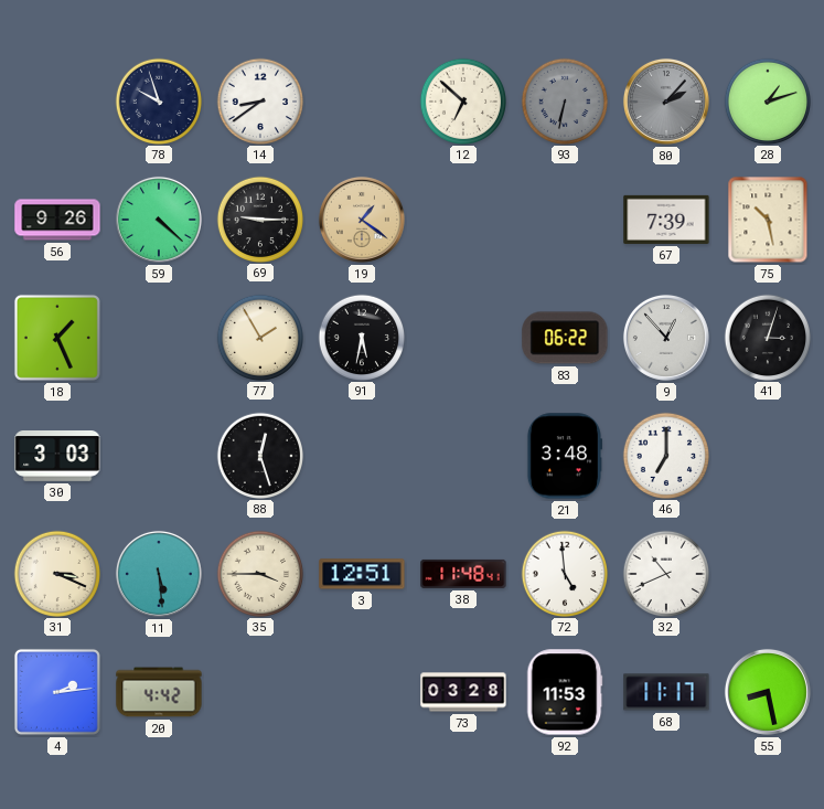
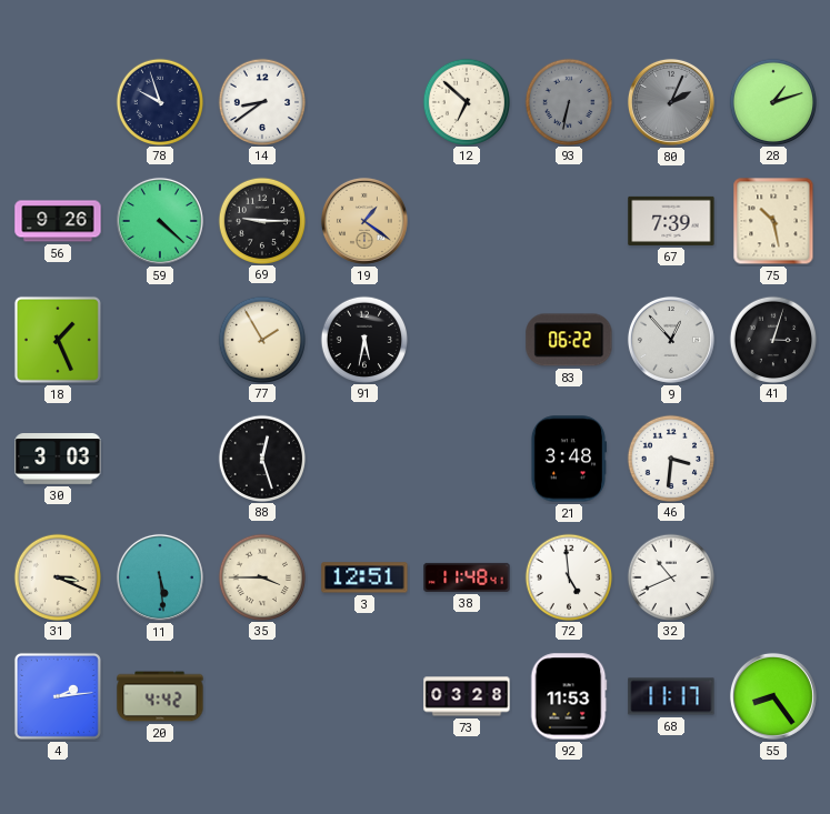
80: 2:07 -> 2:04
46: 7:00 -> 3:31
55: 8:28 -> 8:24
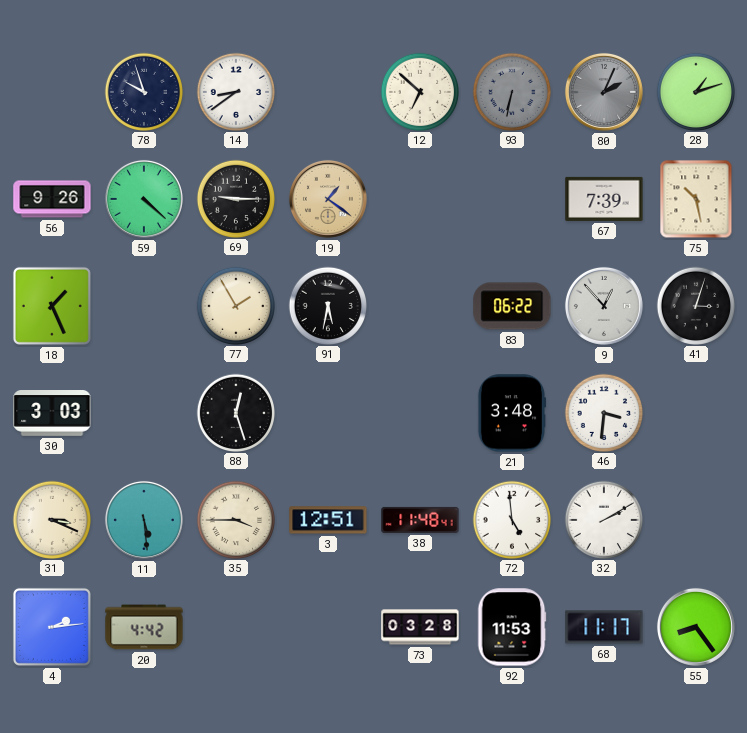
32: 10:41 -> 2:10
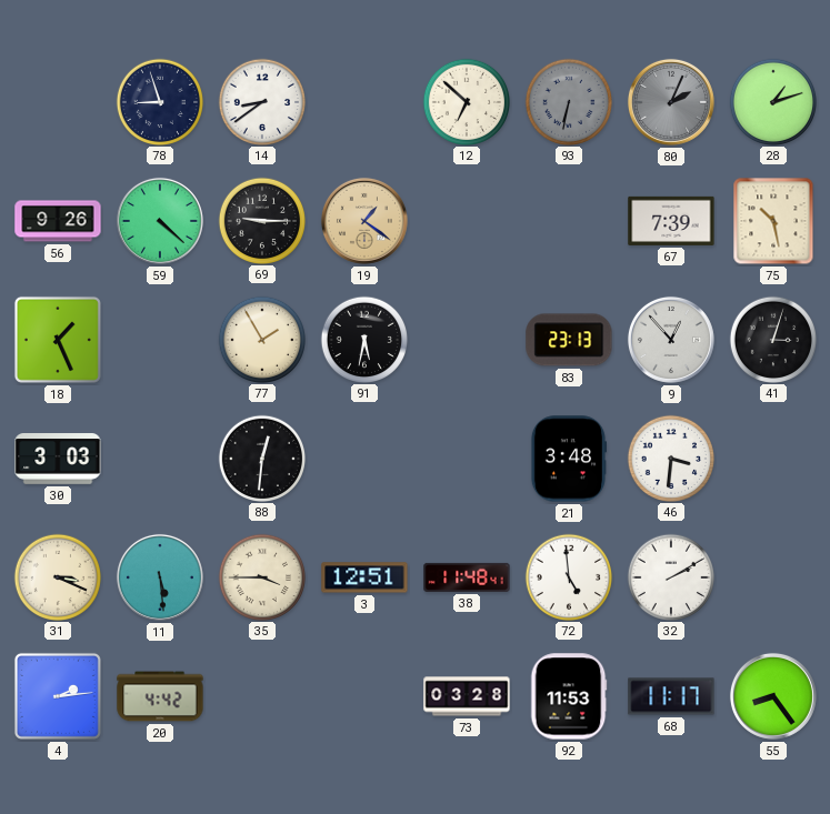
78: 9:57 -> 8:57
83: 06:22 -> 23:13
88: 12:27 -> 12:31
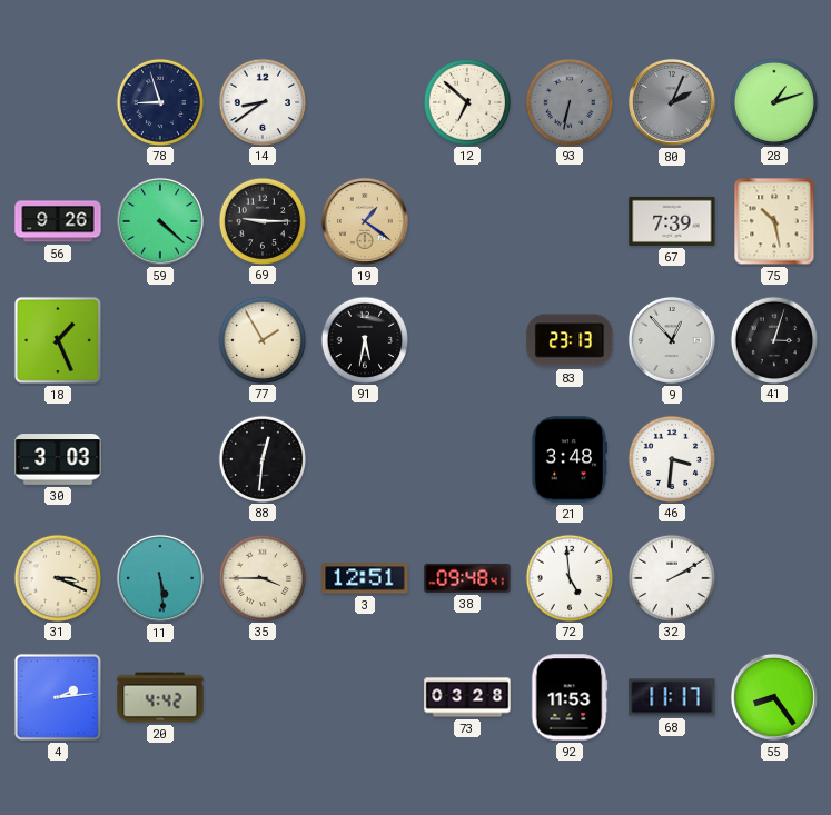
38: 11:48 -> 09:48
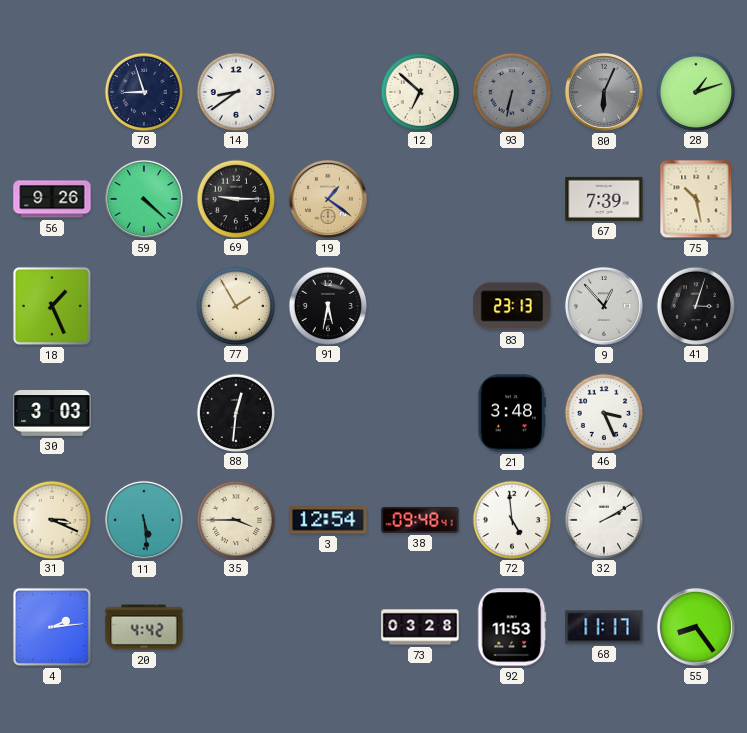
80: 2:04 -> 6:04
46: 3:31 -> 3:26
3: 12:51 -> 12:54
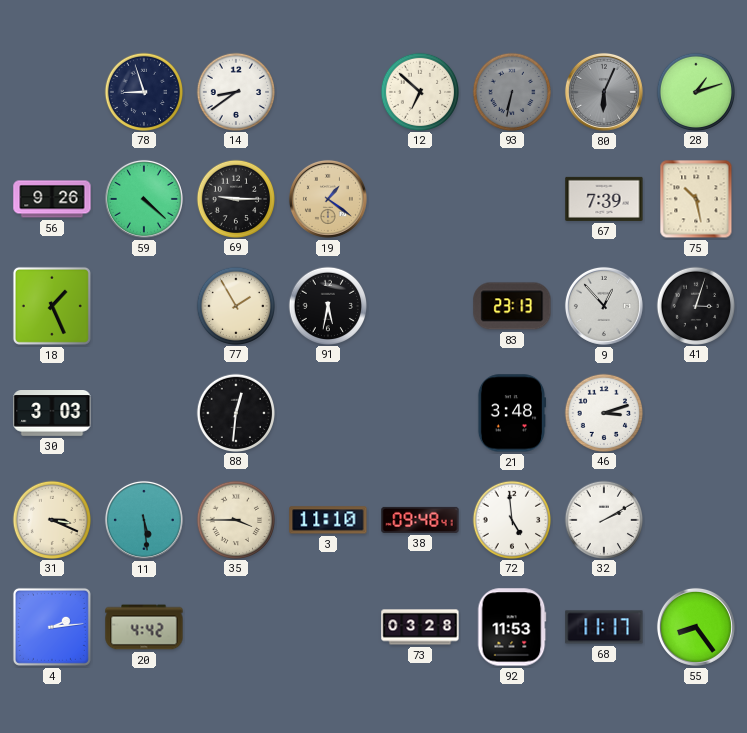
46: 3:26 -> 3:12
3: 12:54 -> 11:10
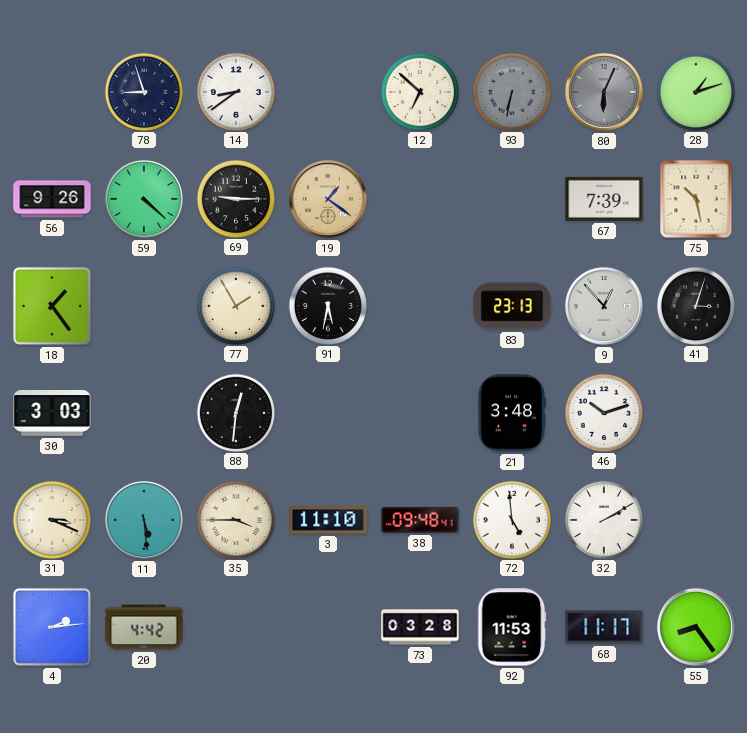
18: 1:26 -> 1:24
46: 3:12 -> 10:12
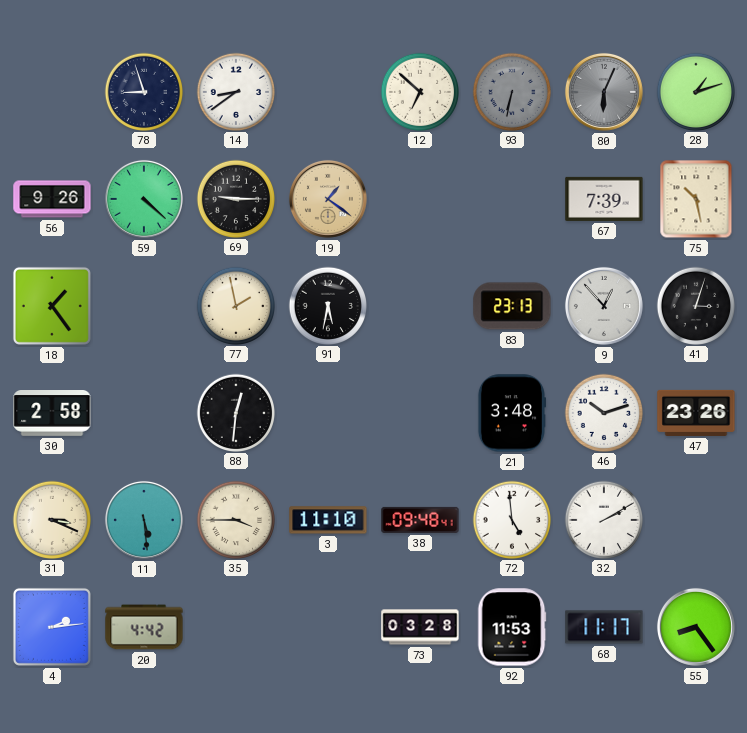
77: 1:55 -> 1:58
30: 3:03 -> 2:58
47: none -> 23:26
